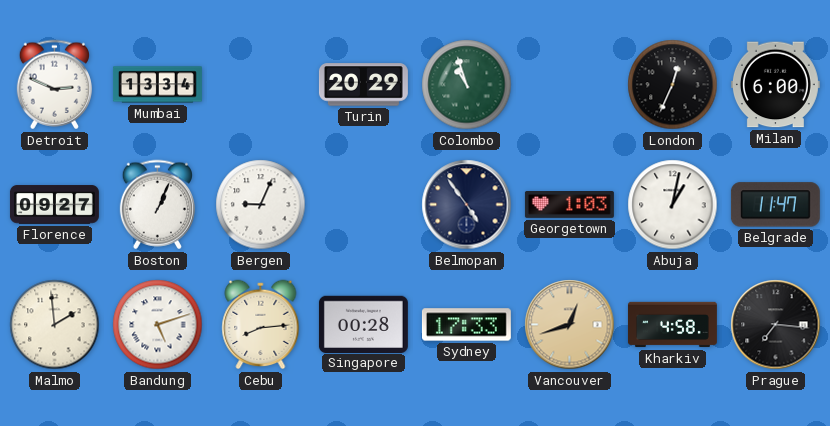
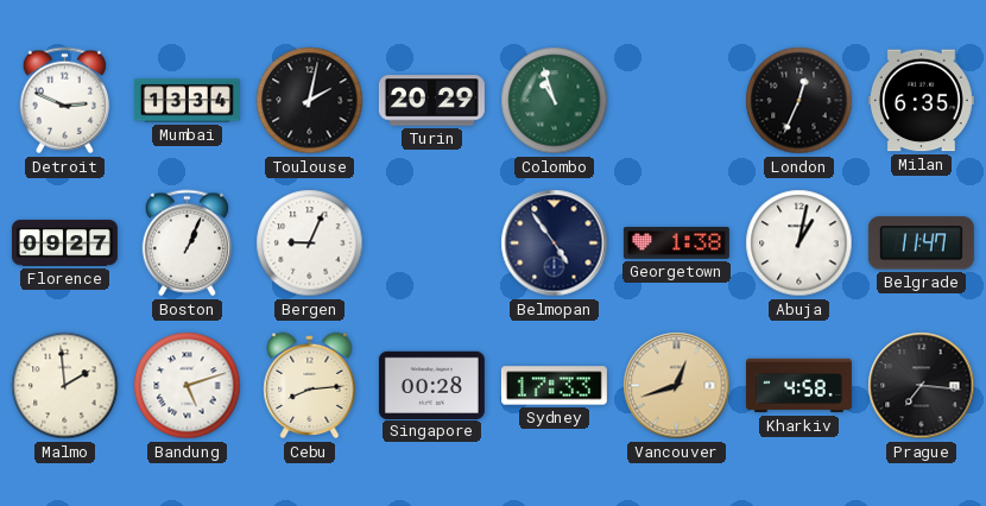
Toulouse: none -> 2:02
Milan: 6:00 -> 6:35
Georgetown: 1:03 -> 1:38
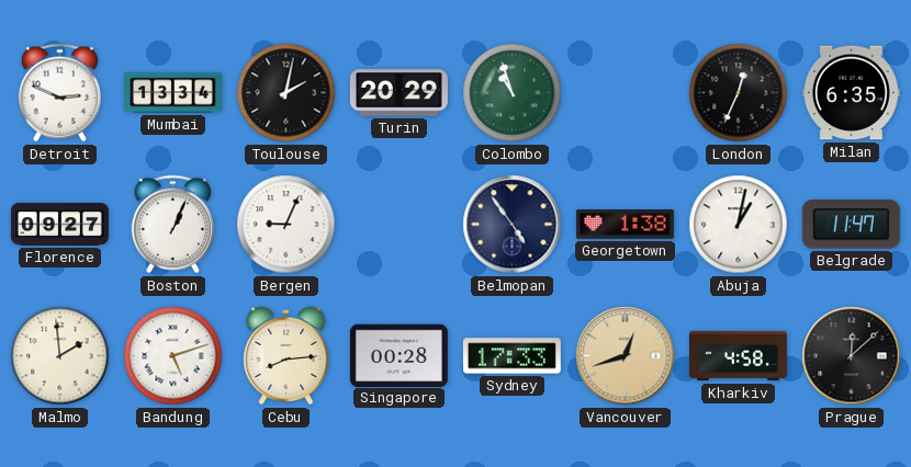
Prague: 7:16 -> 12:08
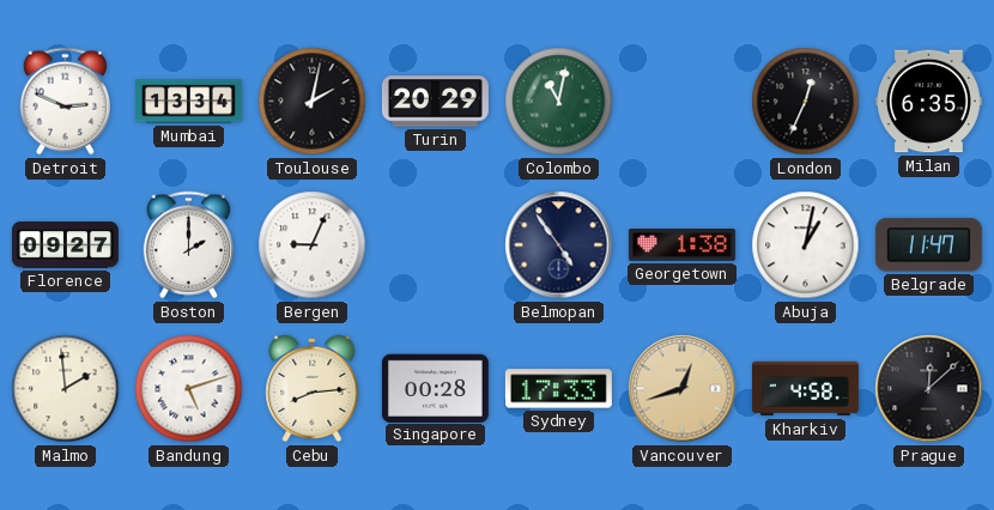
Colombo: 10:57 -> 11:02
Boston: 1:04 -> 2:00
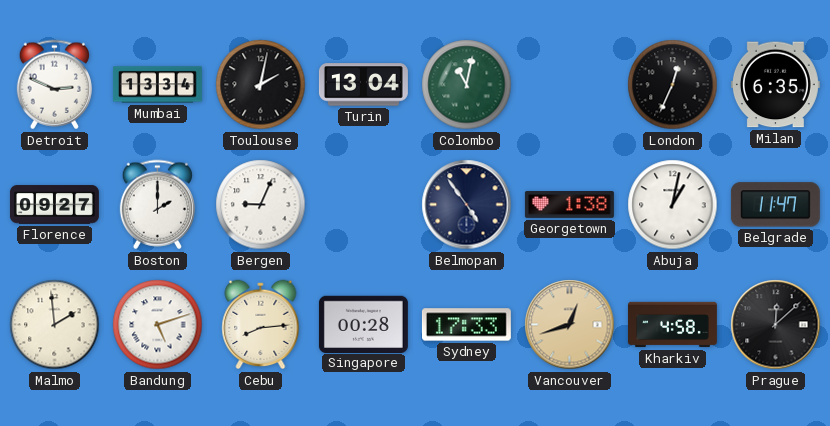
Turin: 20:29 -> 13:04
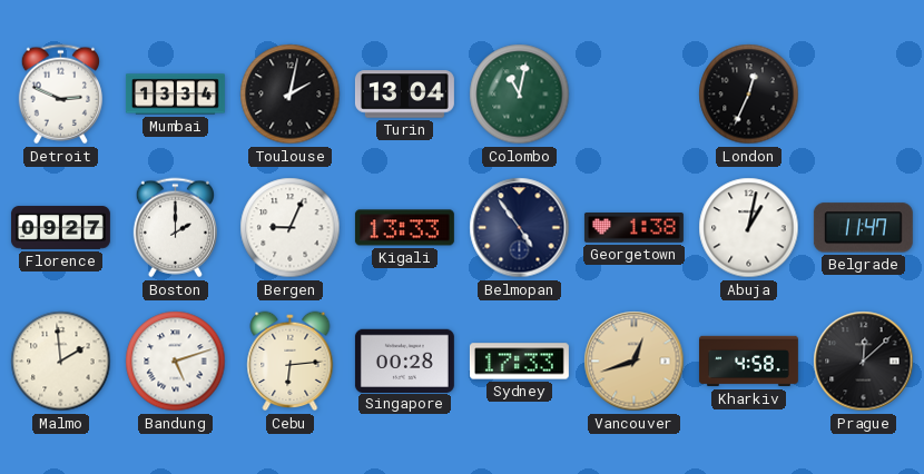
Milan: 6:35 -> none
Kigali: none -> 13:33
Cebu: 8:14 -> 6:14
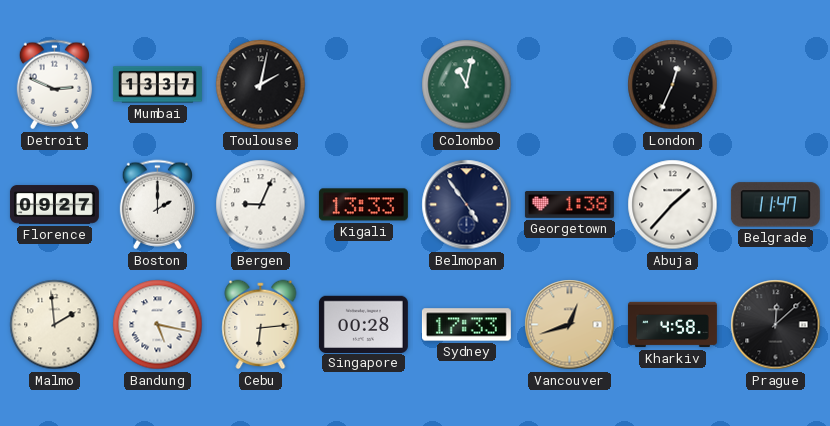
Mumbai: 13:34 -> 13:37
Turin: 13:04 -> none
Abuja: 1:02 -> 1:37
Bandung: 5:12 -> 5:17
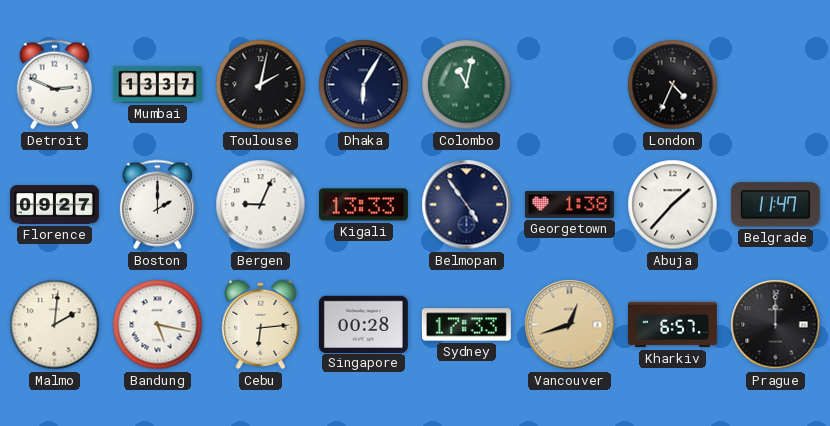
Dhaka: none -> 6:05
London: 12:34 -> 4:34
Malmo: 1:59 -> 2:01
Kharkiv: 4:58 -> 6:57
Prague: 12:08 -> 12:00
